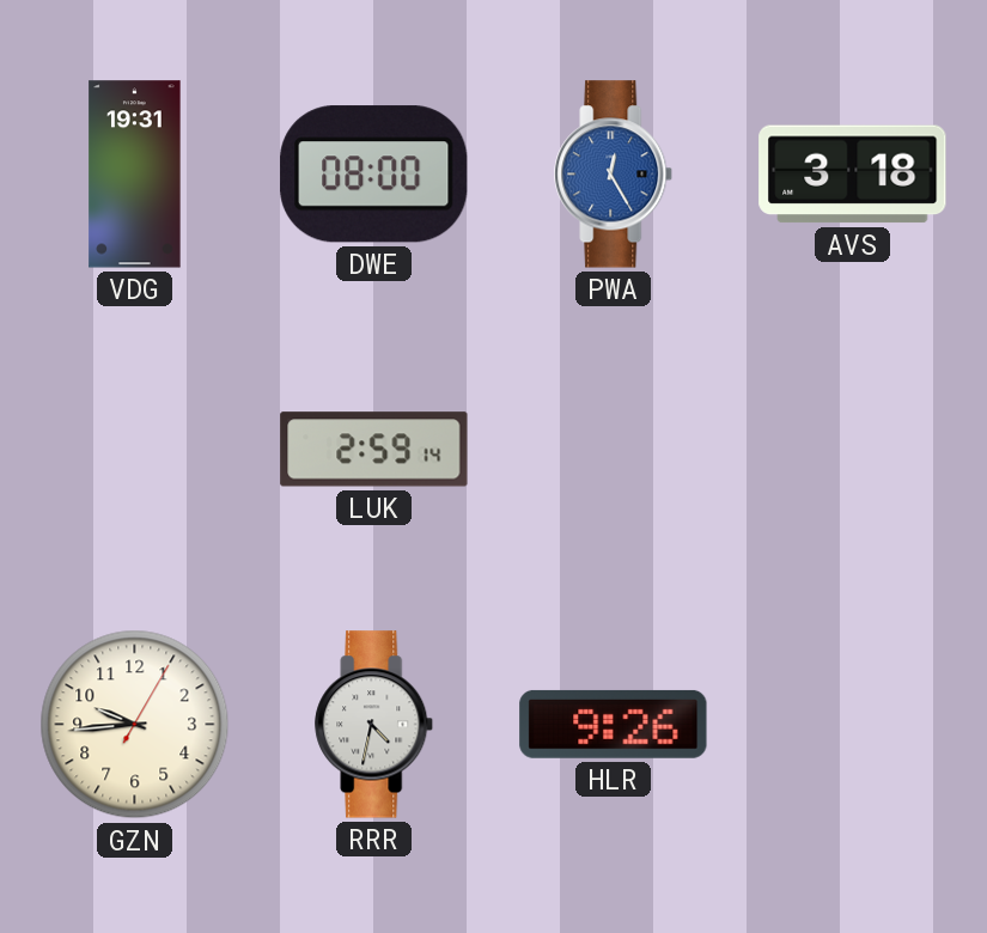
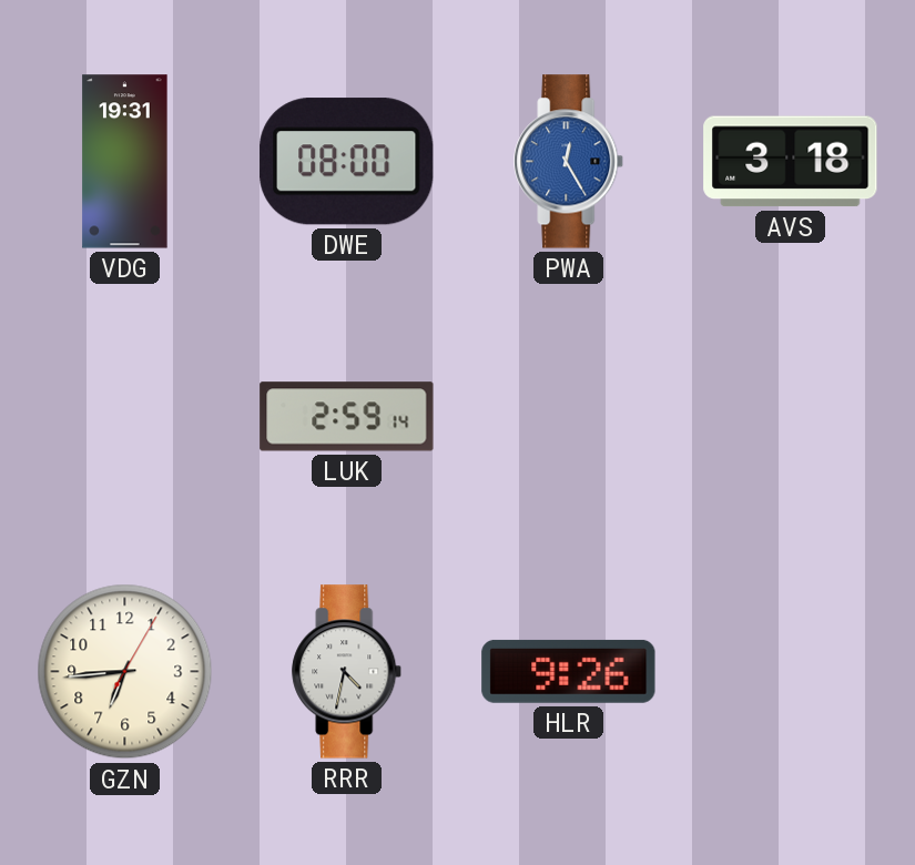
GZN: 9:44 -> 6:44
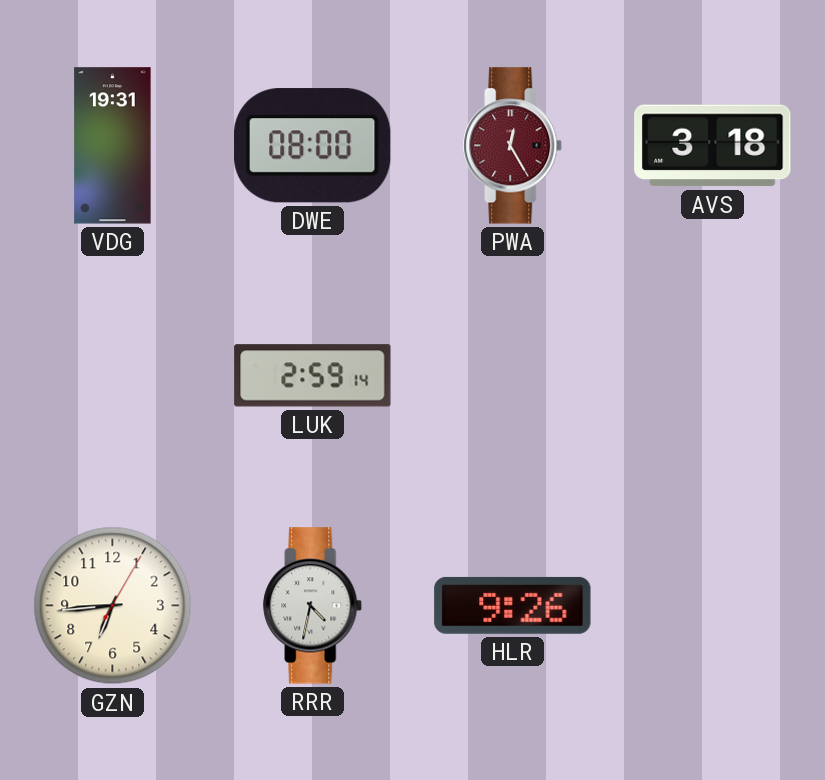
PWA dial: blue -> burgundy
